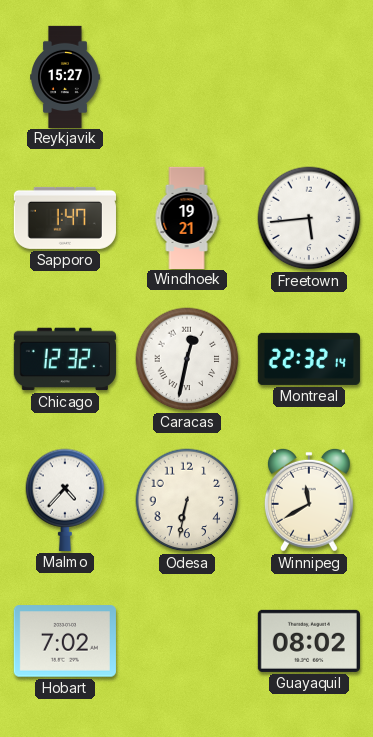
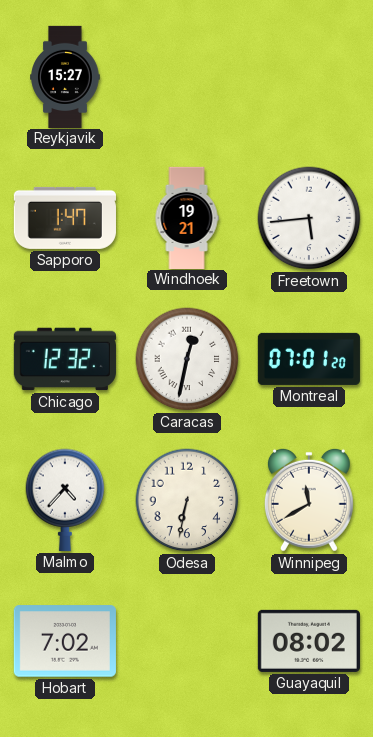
Montreal: 22:32 -> 07:01
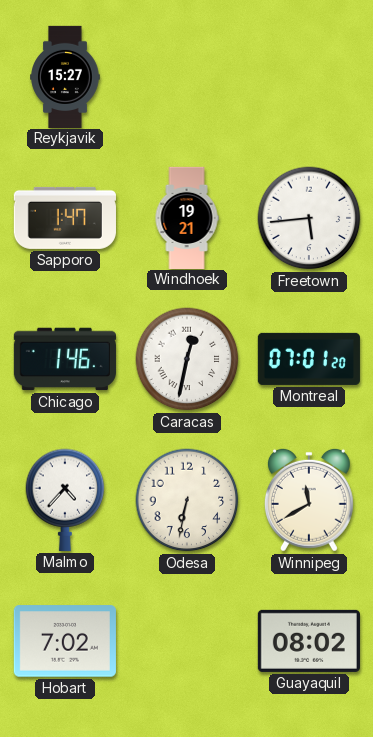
Chicago: 12:32 -> 1:46
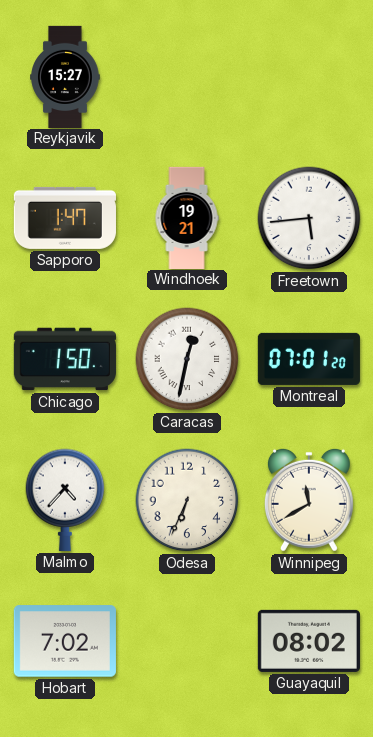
Chicago: 1:46 -> 1:50
Odesa: 6:32 -> 6:34
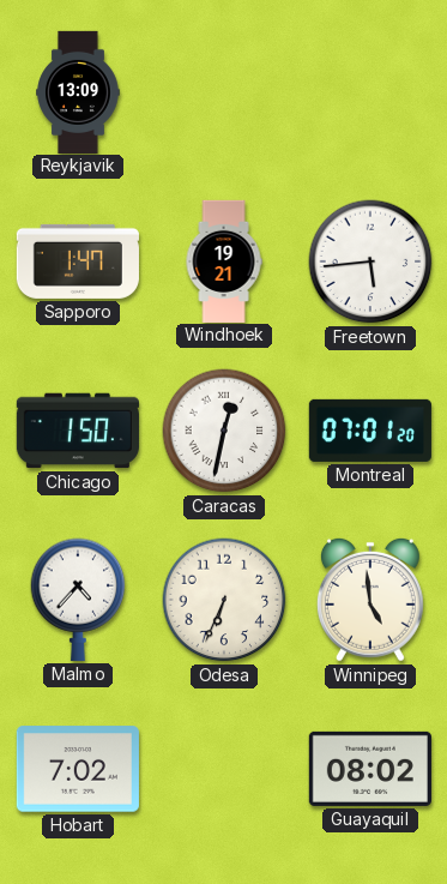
Reykjavik: 15:27 -> 13:09
Winnipeg: 11:40 -> 4:59
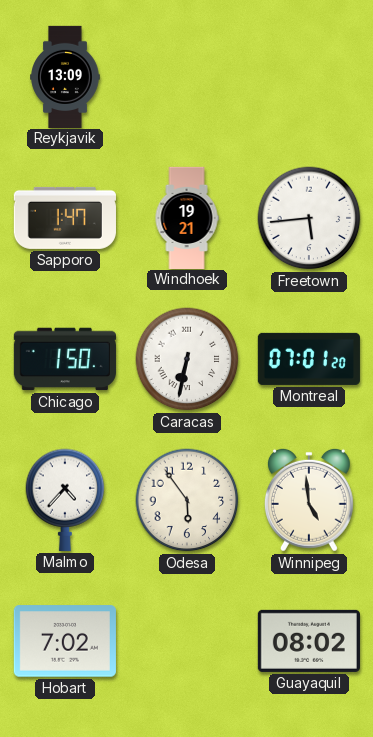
Caracas: 12:32 -> 6:32
Odesa: 6:34 -> 5:54
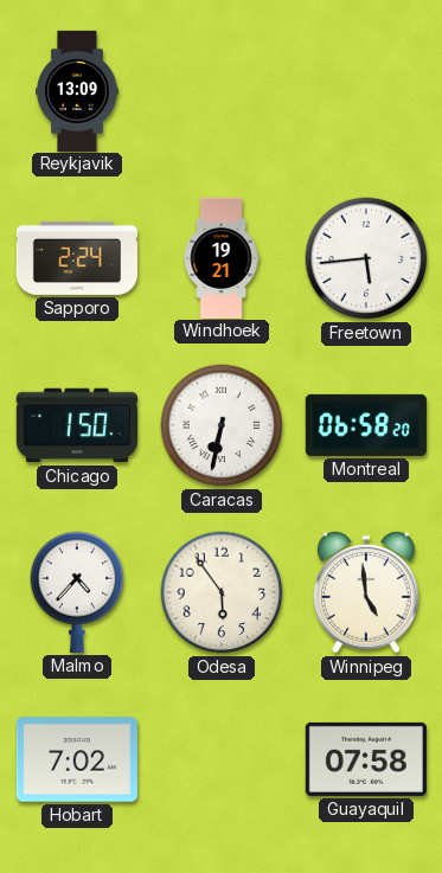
Sapporo: 1:47 -> 2:24
Montreal: 07:01 -> 06:58
Guayaquil: 08:02 -> 07:58
